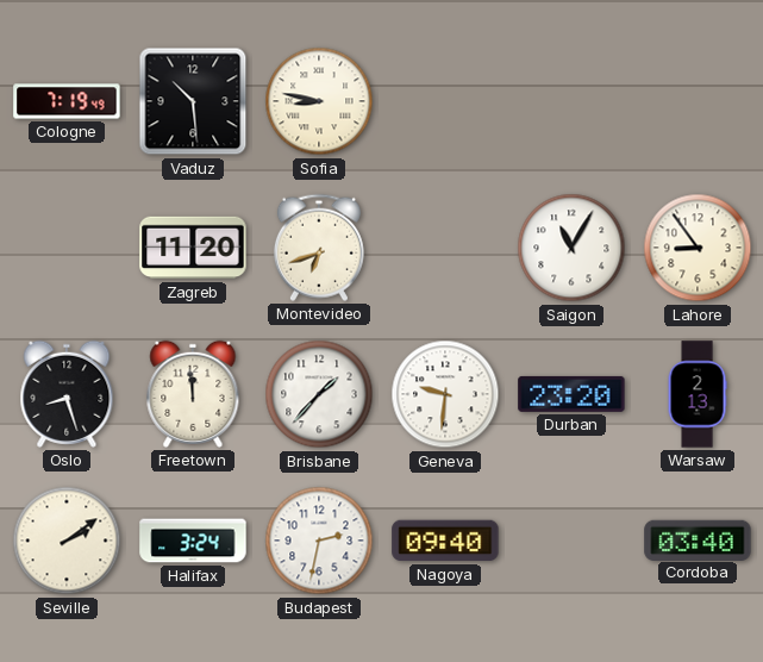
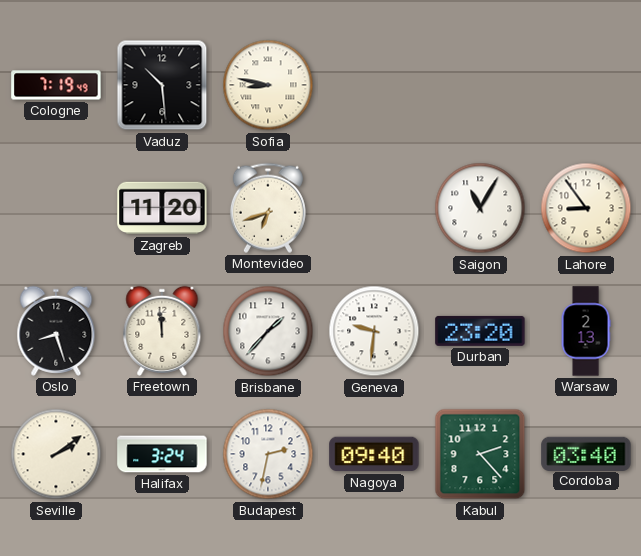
Kabul: none -> 2:23
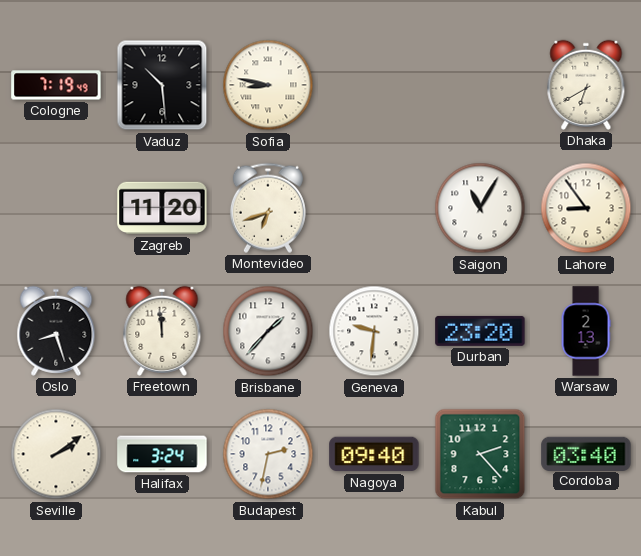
Dhaka: none -> 6:40
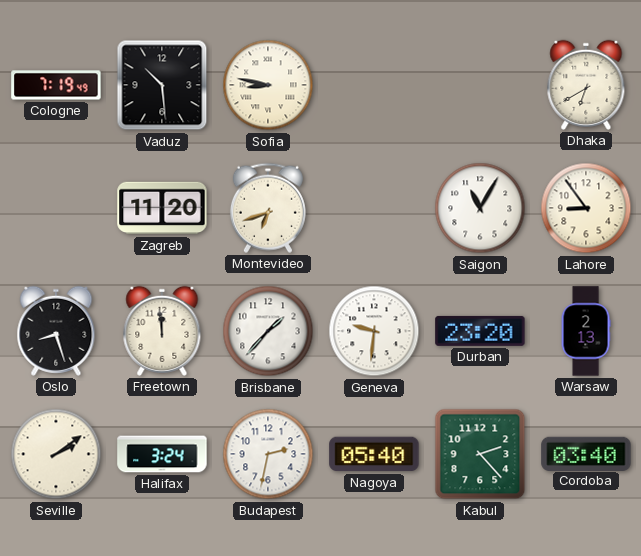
Nagoya: 09:40 -> 05:40
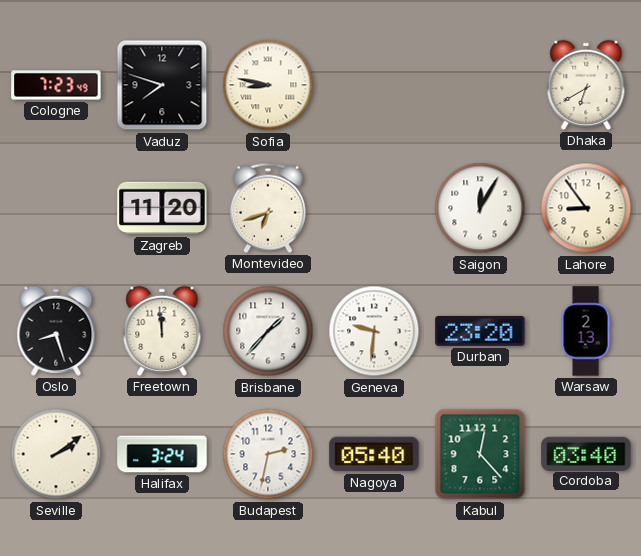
Cologne: 7:19 -> 7:23
Vaduz: 10:29 -> 7:48
Saigon: 11:05 -> 12:05
Kabul: 2:23 -> 12:23
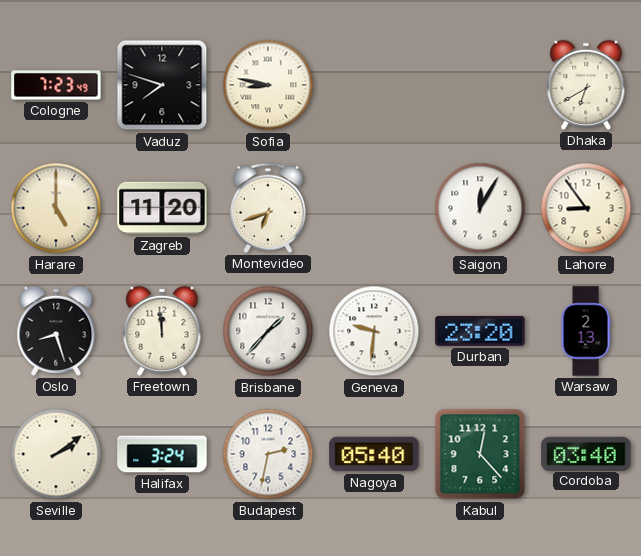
Harare: none -> 5:00
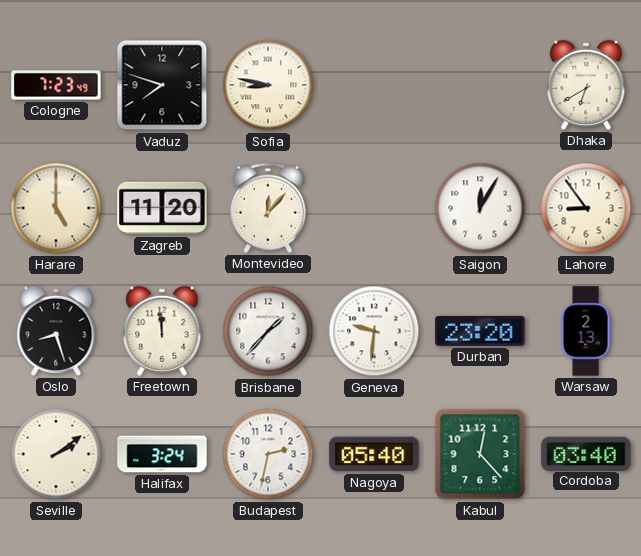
Montevideo: 6:42 -> 12:07
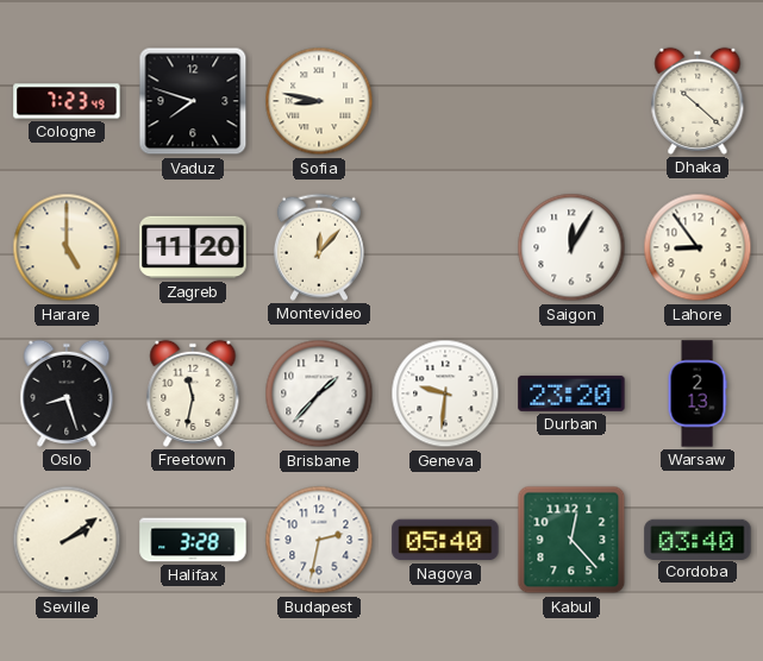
Dhaka: 6:40 -> 10:22
Freetown: 11:59 -> 11:32
Halifax: 3:24 -> 3:28
